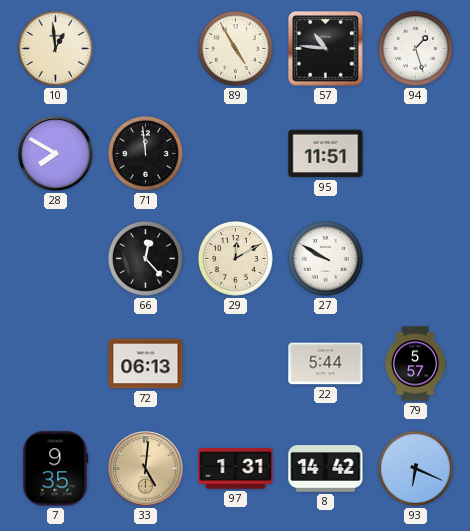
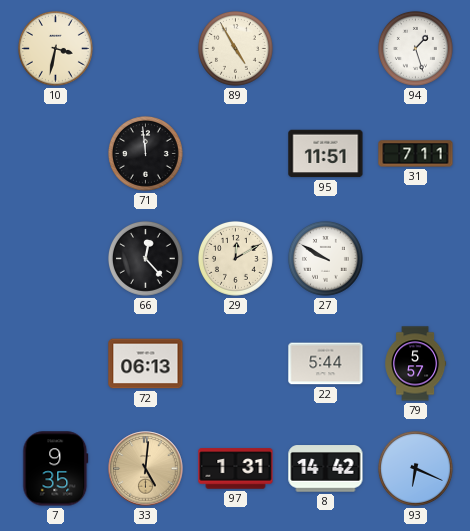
10: 12:59 -> 3:32
57: 10:46 -> none
28: 7:50 -> none
31: none -> 7:11
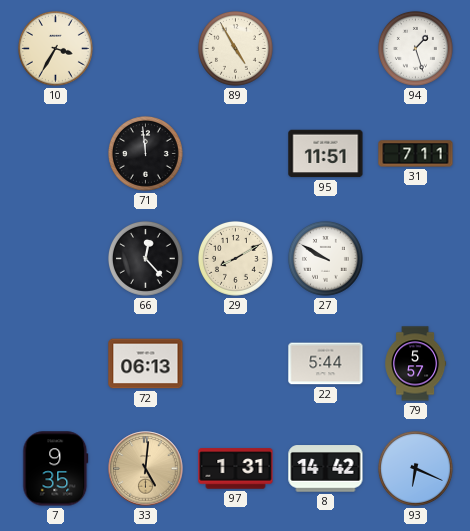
10: 3:32 -> 3:35
29: 12:10 -> 8:10
